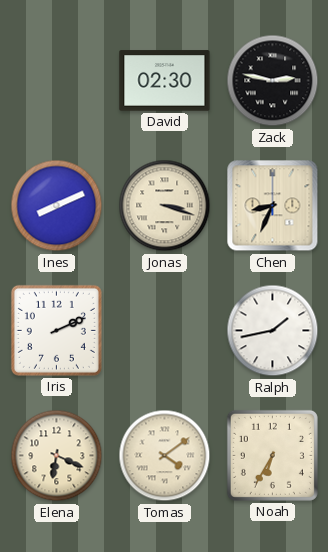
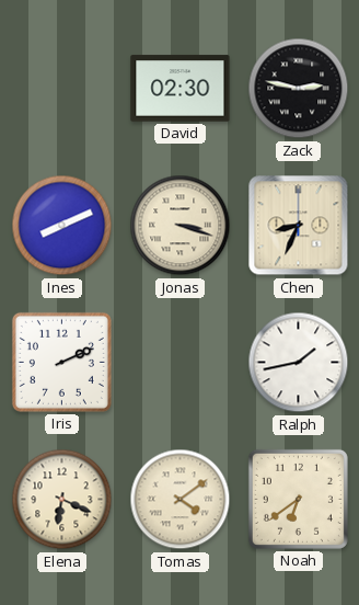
Noah: 6:35 -> 6:39
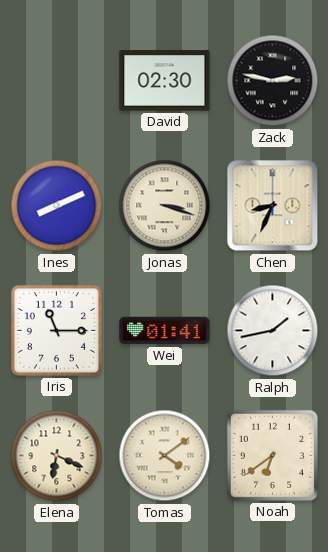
Iris: 2:11 -> 11:15
Wei: none -> 01:41
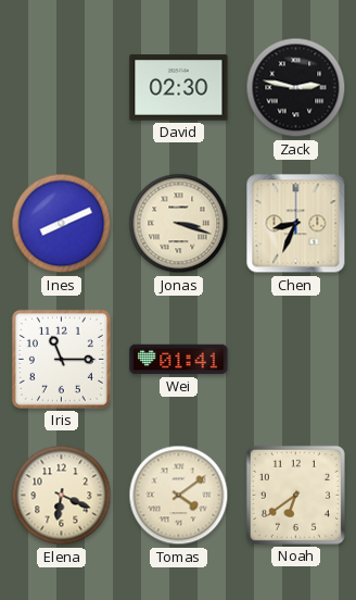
Ralph: 1:43 -> none
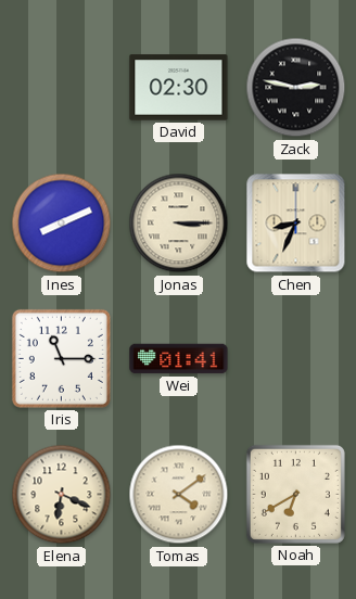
Jonas: 3:18 -> 3:15
Noah: 6:39 -> 6:40
